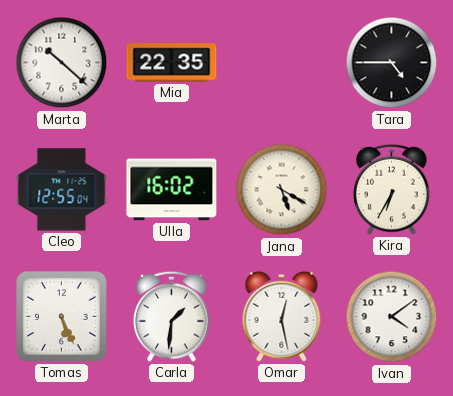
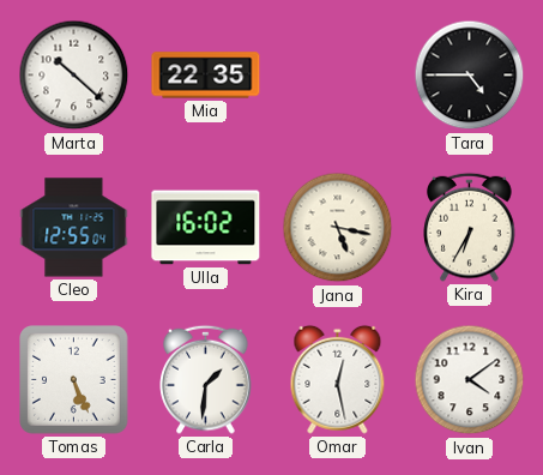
Jana: 5:20 -> 5:17
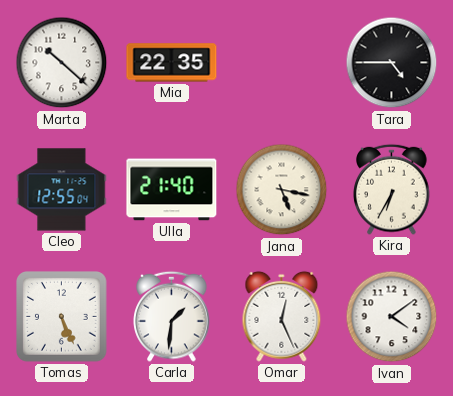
Ulla: 16:02 -> 21:40
Omar: 12:28 -> 12:26
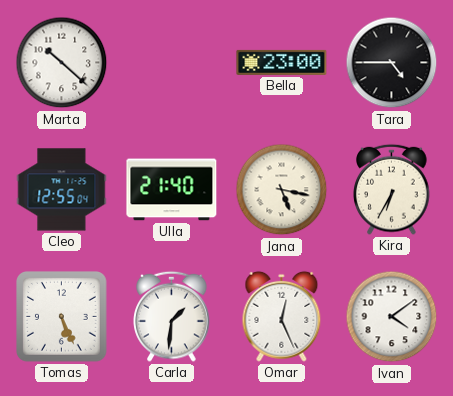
Mia: 22:35 -> none
Bella: none -> 23:00
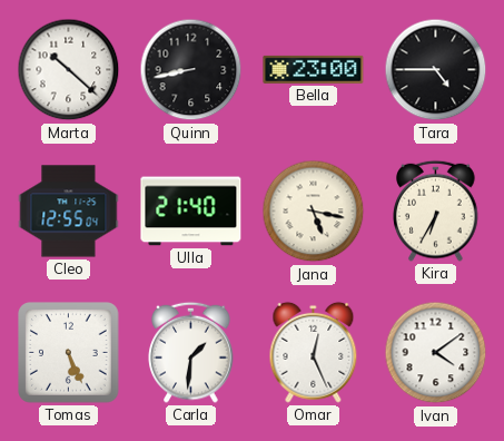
Quinn: none -> 8:43
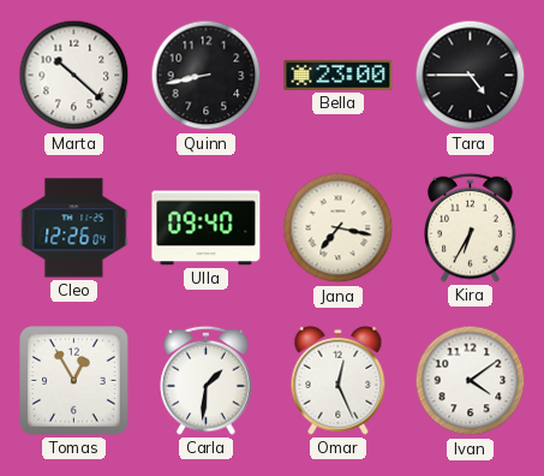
Cleo: 12:55 -> 12:26
Ulla: 21:40 -> 09:40
Jana: 5:17 -> 7:17
Tomas: 5:26 -> 12:55
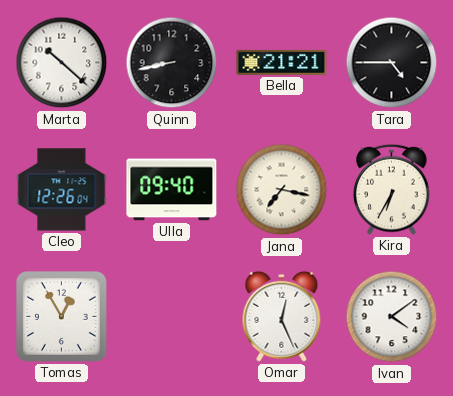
Bella: 23:00 -> 21:21
Carla: 1:31 -> none
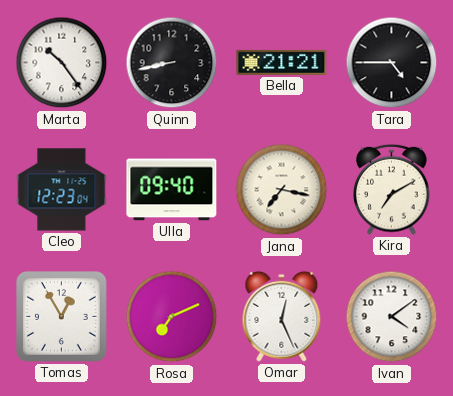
Marta: 10:22 -> 10:24
Cleo: 12:26 -> 12:23
Kira: 6:35 -> 7:10
Rosa: none -> 7:11
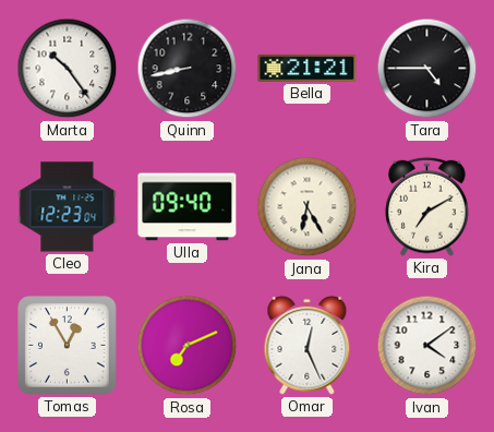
Jana: 7:17 -> 6:25
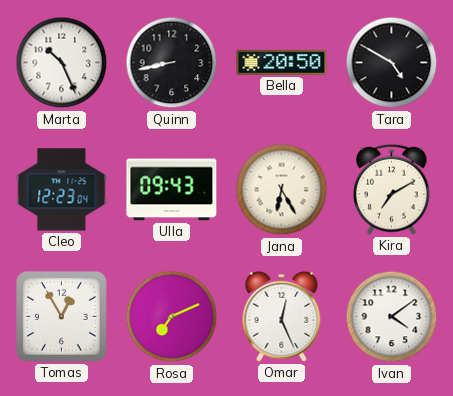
Marta: 10:24 -> 10:26
Bella: 21:21 -> 20:50
Tara: 4:45 -> 4:50
Ulla: 09:40 -> 09:43
